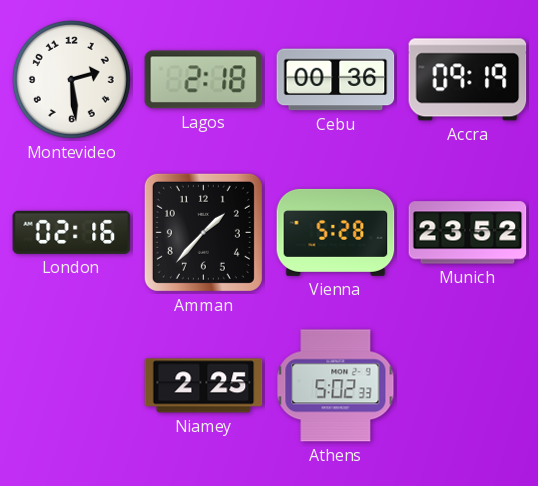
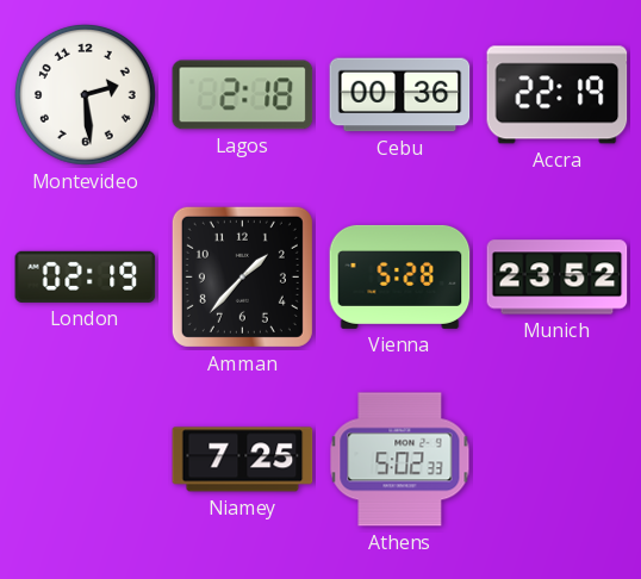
Accra: 09:19 -> 22:19
London: 02:16 -> 02:19
Niamey: 2:25 -> 7:25
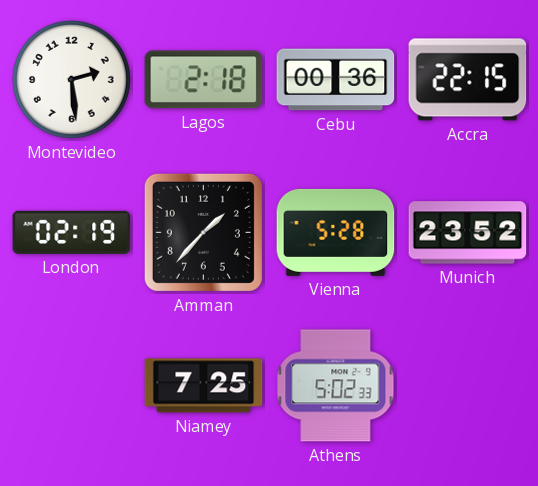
Accra: 22:19 -> 22:15
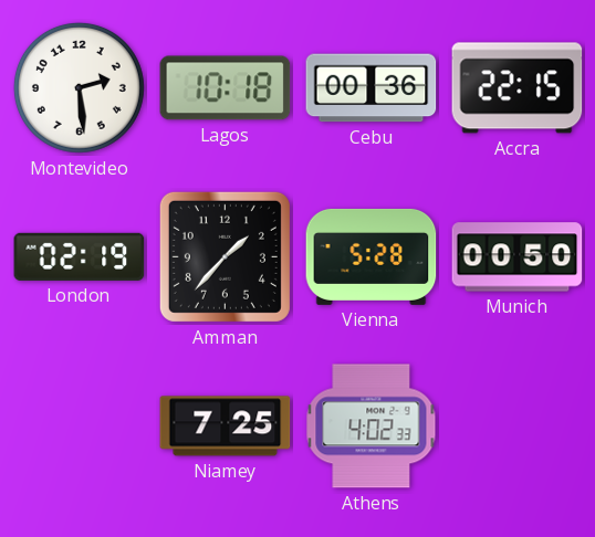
Lagos: 2:18 -> 10:18
Munich: 23:52 -> 00:50
Athens: 5:02 -> 4:02
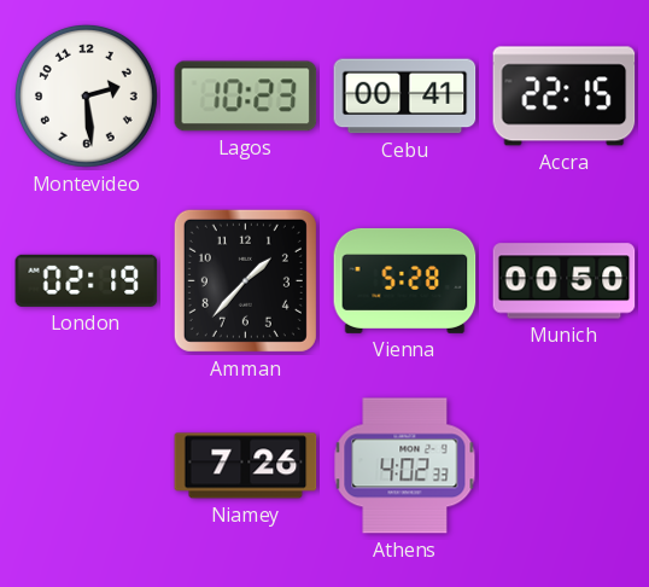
Lagos: 10:18 -> 10:23
Cebu: 00:36 -> 00:41
Niamey: 7:25 -> 7:26
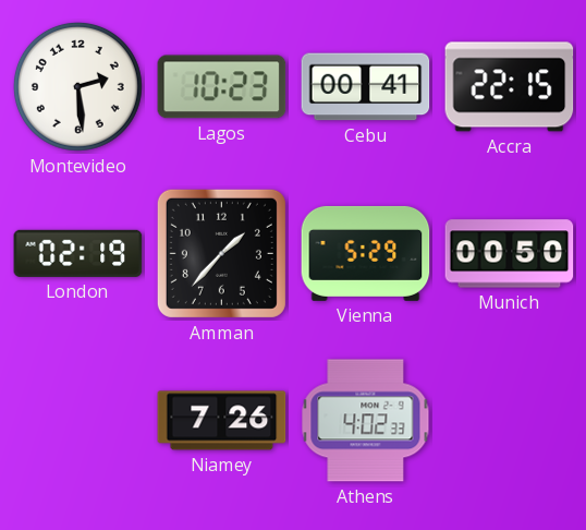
Vienna: 5:28 -> 5:29
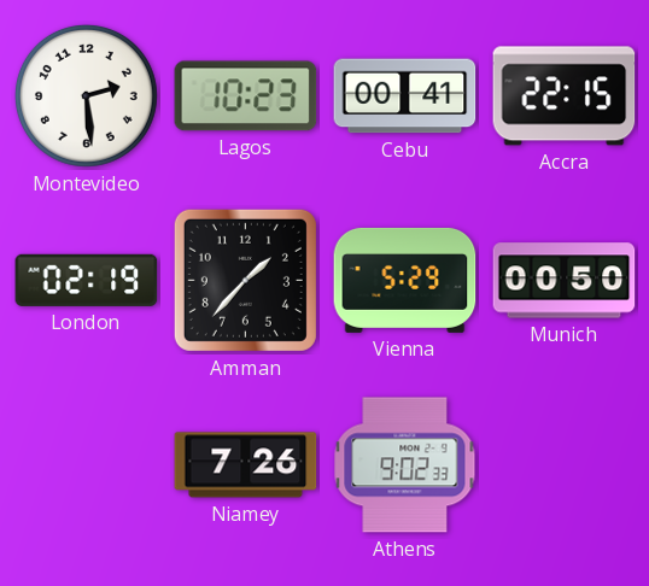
Athens: 4:02 -> 9:02
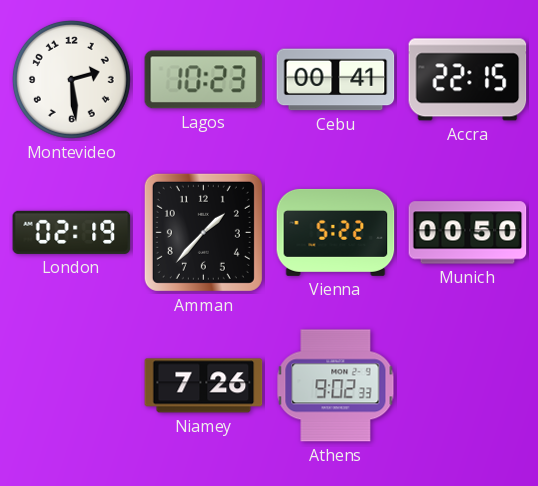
Vienna: 5:29 -> 5:22
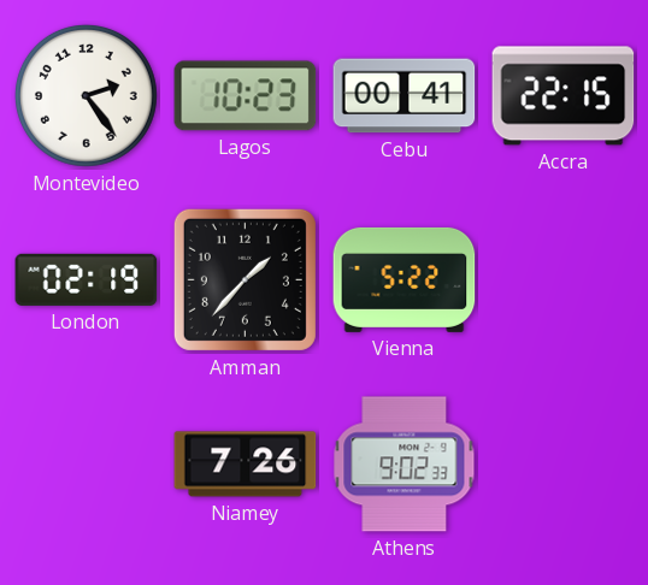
Montevideo: 2:29 -> 2:24
Munich: 00:50 -> none
